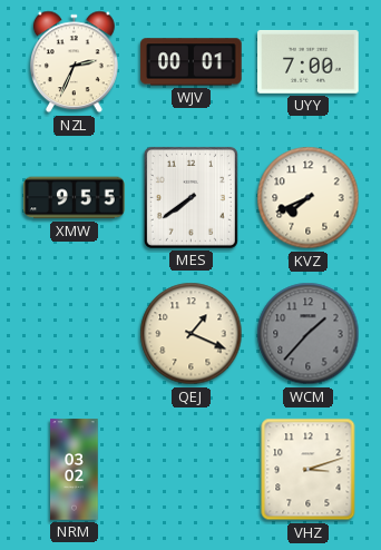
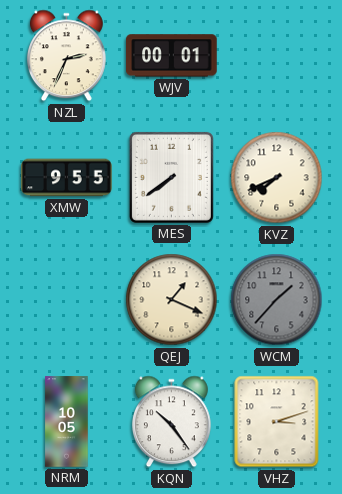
UYY: 7:00 -> none
NRM: 03:02 -> 10:05
KQN: none -> 10:24
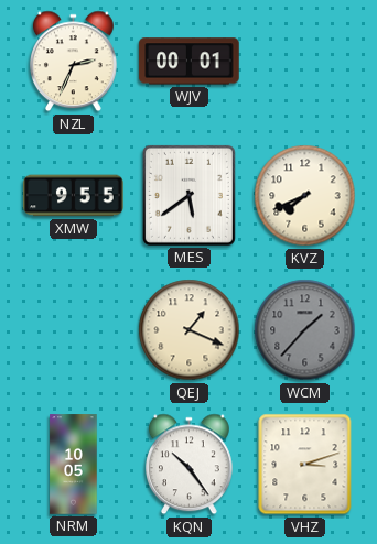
MES: 7:39 -> 5:39
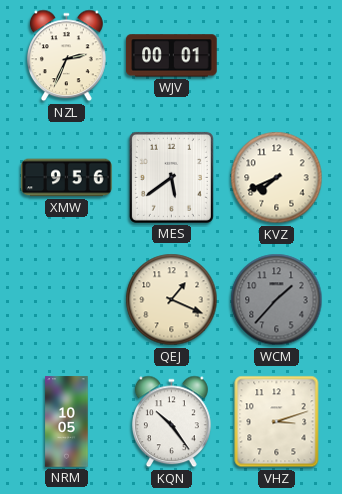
XMW: 9:55 -> 9:56
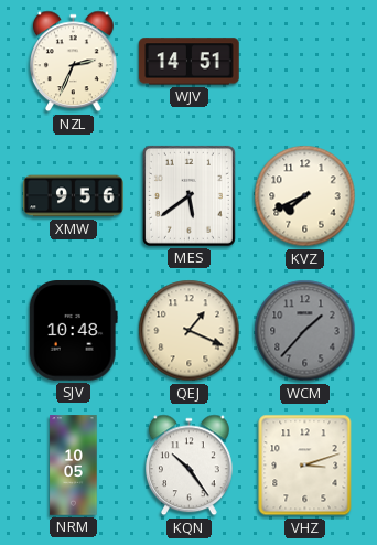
WJV: 00:01 -> 14:51
SJV: none -> 10:48
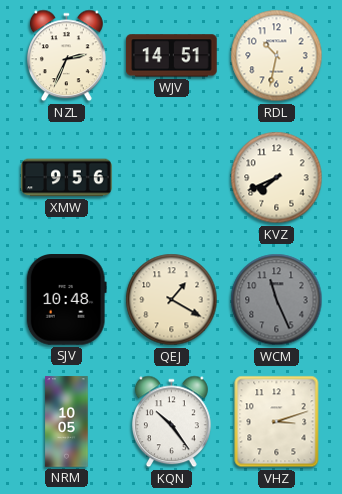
RDL: none -> 10:32
MES: 5:39 -> none
QEJ: 1:19 -> 1:20
WCM: 1:37 -> 11:26
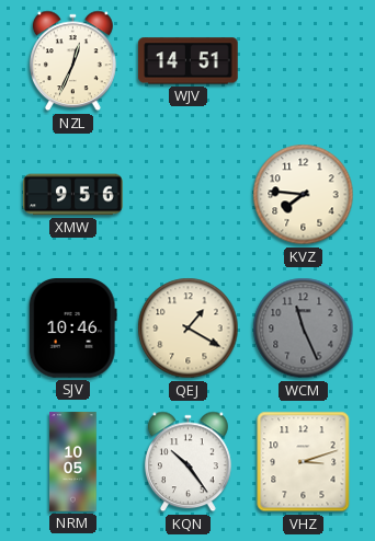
NZL: 2:34 -> 12:34
RDL: 10:32 -> none
KVZ: 7:41 -> 7:46
SJV: 10:48 -> 10:46
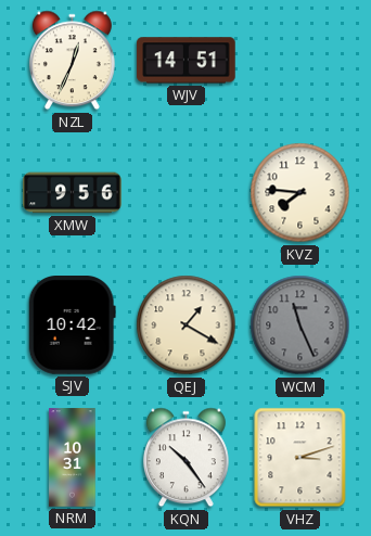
SJV: 10:46 -> 10:42
NRM: 10:05 -> 10:31
